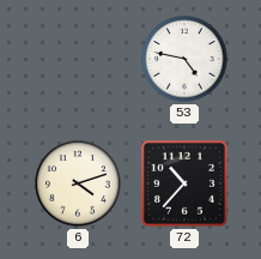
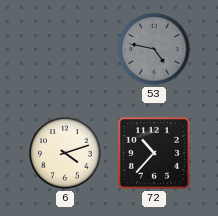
53 dial: white -> grey
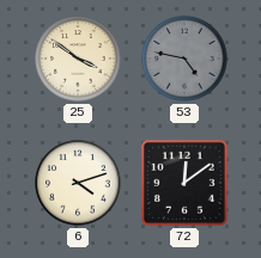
25: none -> 3:51
72: 10:37 -> 12:09
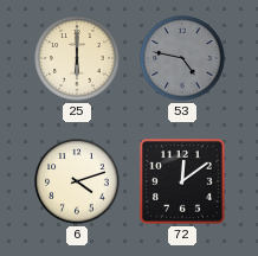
25: 3:51 -> 6:00
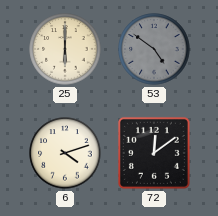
53: 4:47 -> 4:51
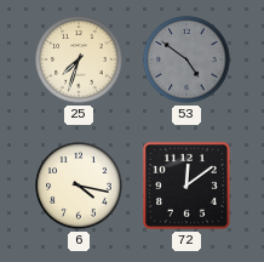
25: 6:00 -> 7:33
6: 4:12 -> 4:17
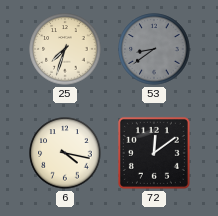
53: 4:51 -> 8:39
